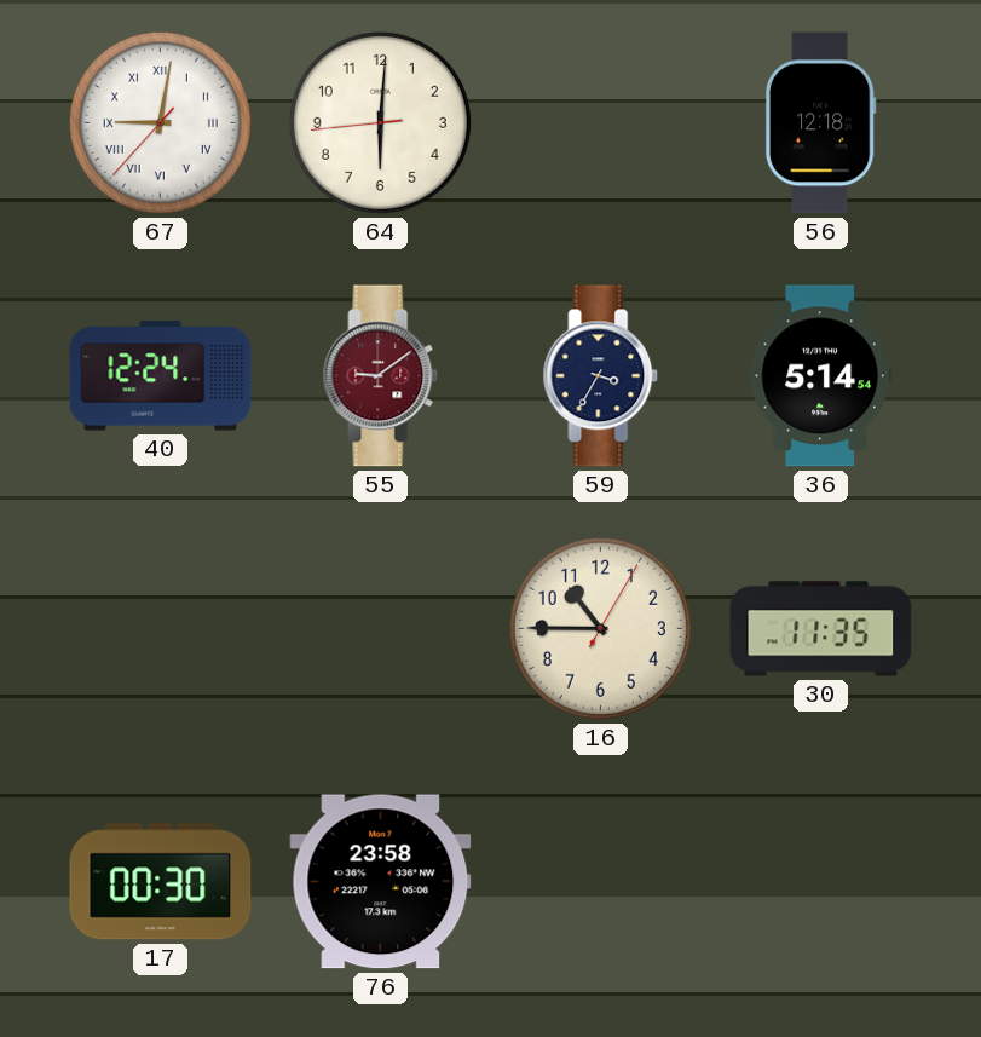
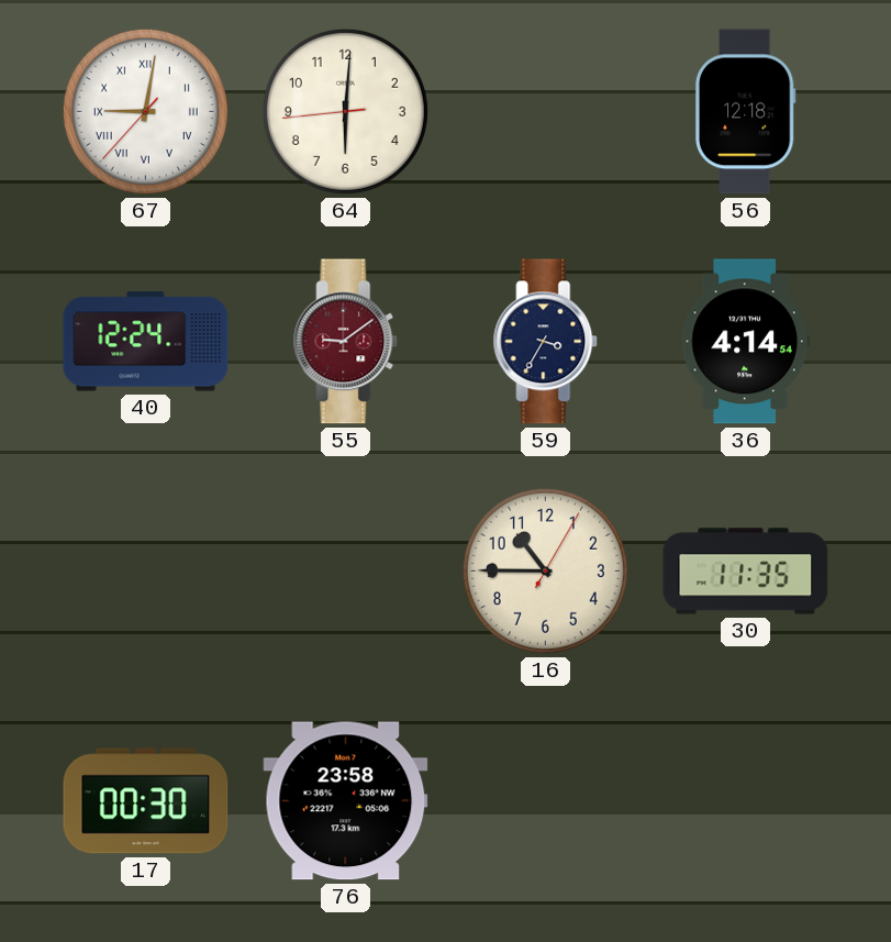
36: 5:14 -> 4:14
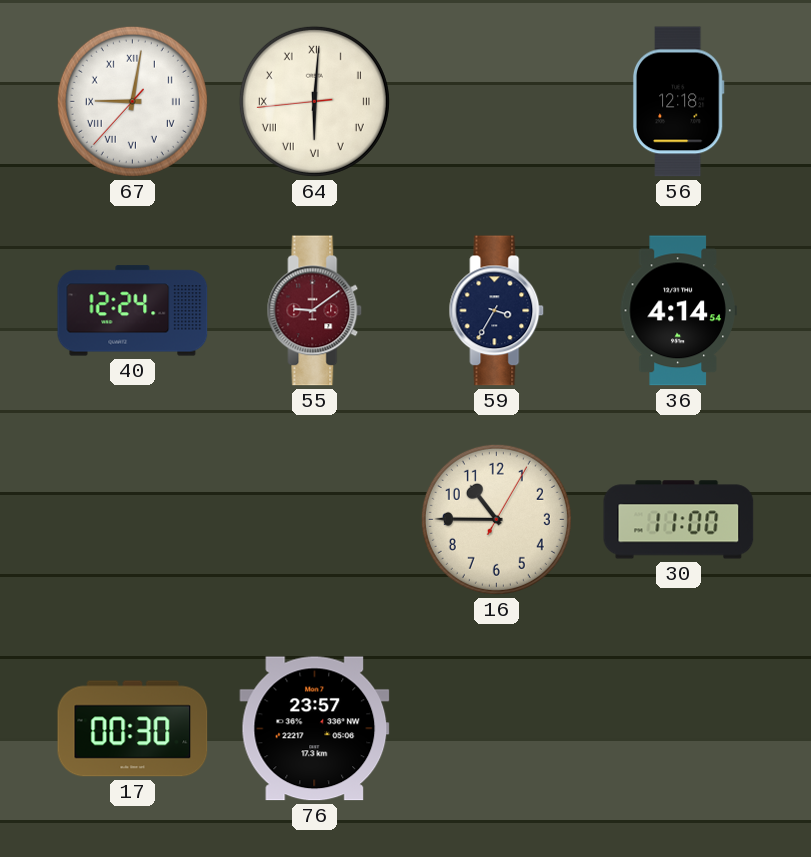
64 numerals: Arabic -> Roman
30: 11:35 -> 11:00
76: 23:58 -> 23:57
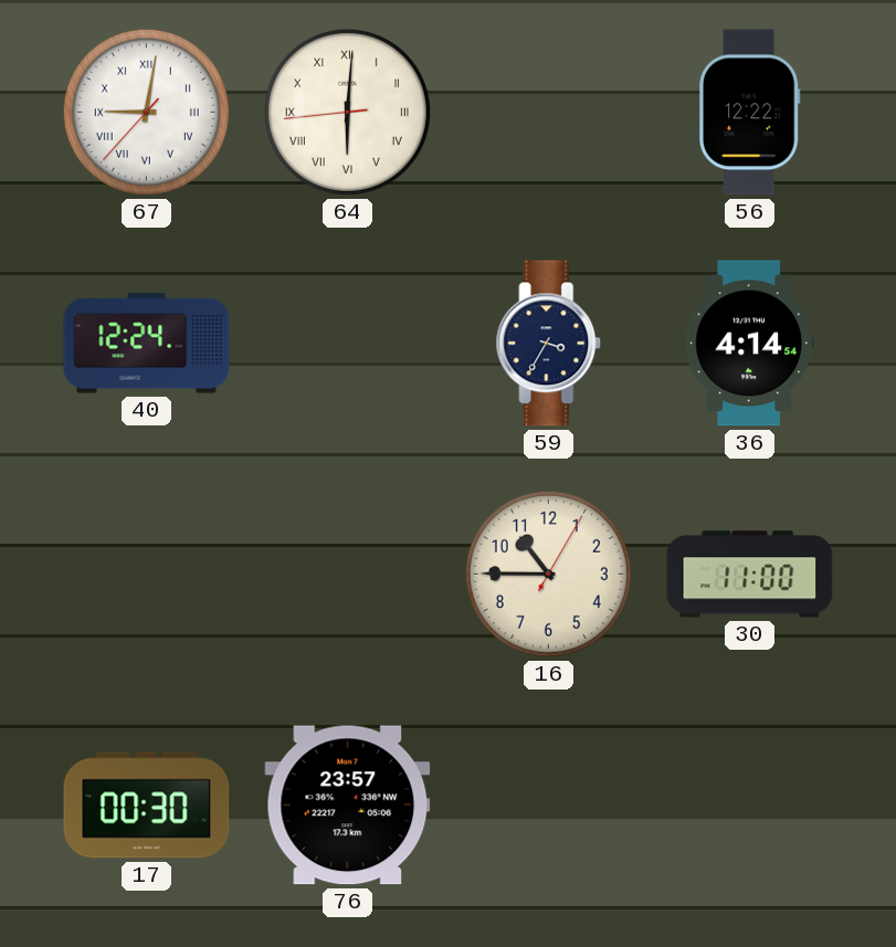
56: 12:18 -> 12:22
55: 9:09 -> none
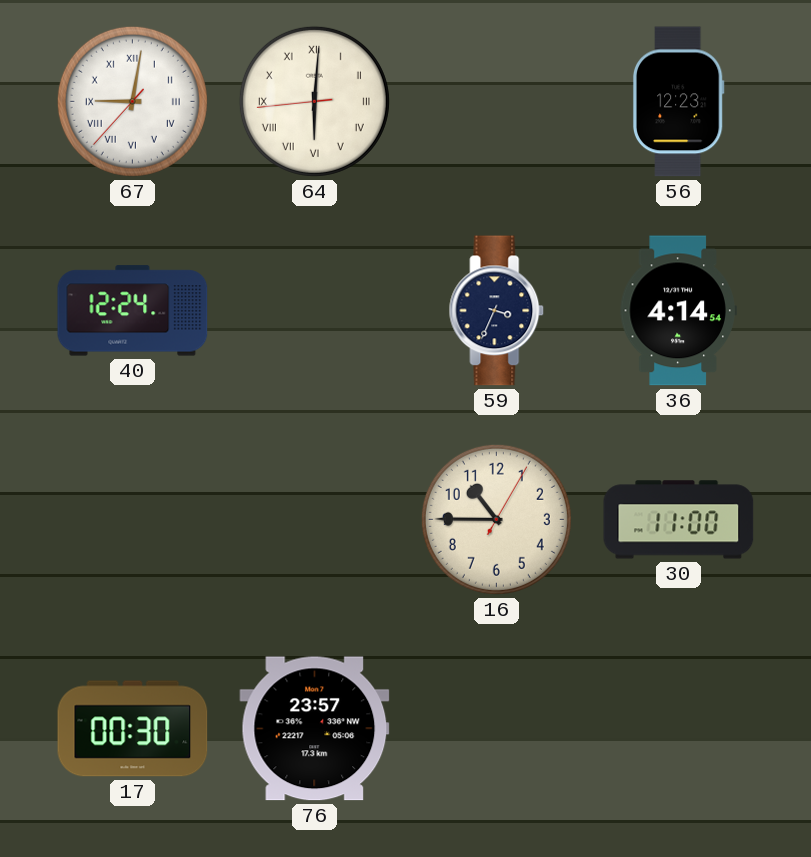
56: 12:22 -> 12:23
59: 3:35 -> 3:34
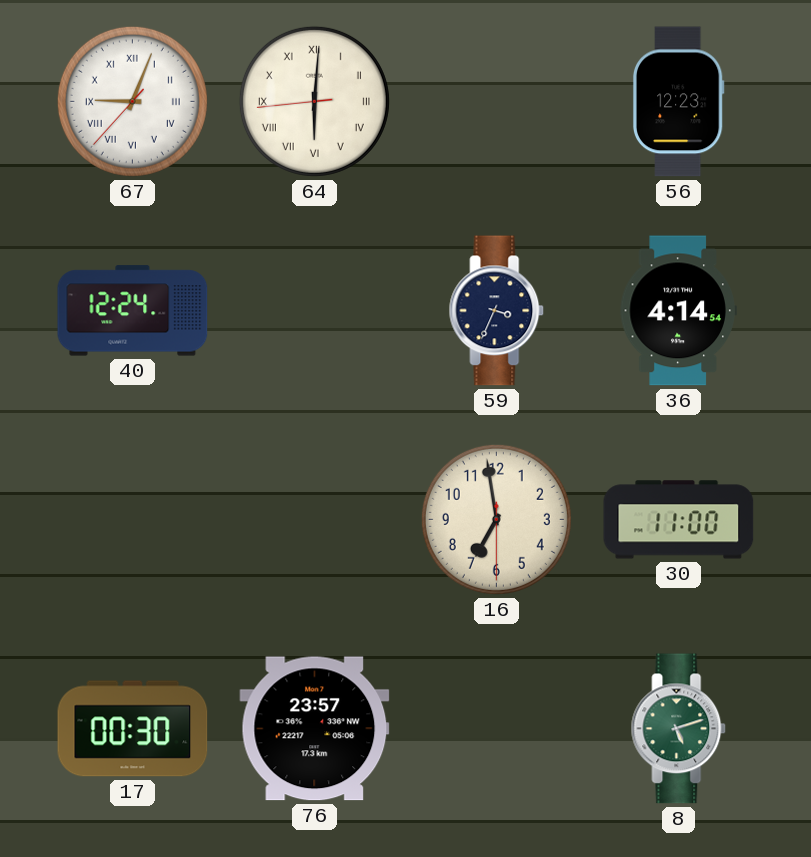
67: 9:01 -> 9:03
16: 10:45 -> 6:58
8: none -> 5:12
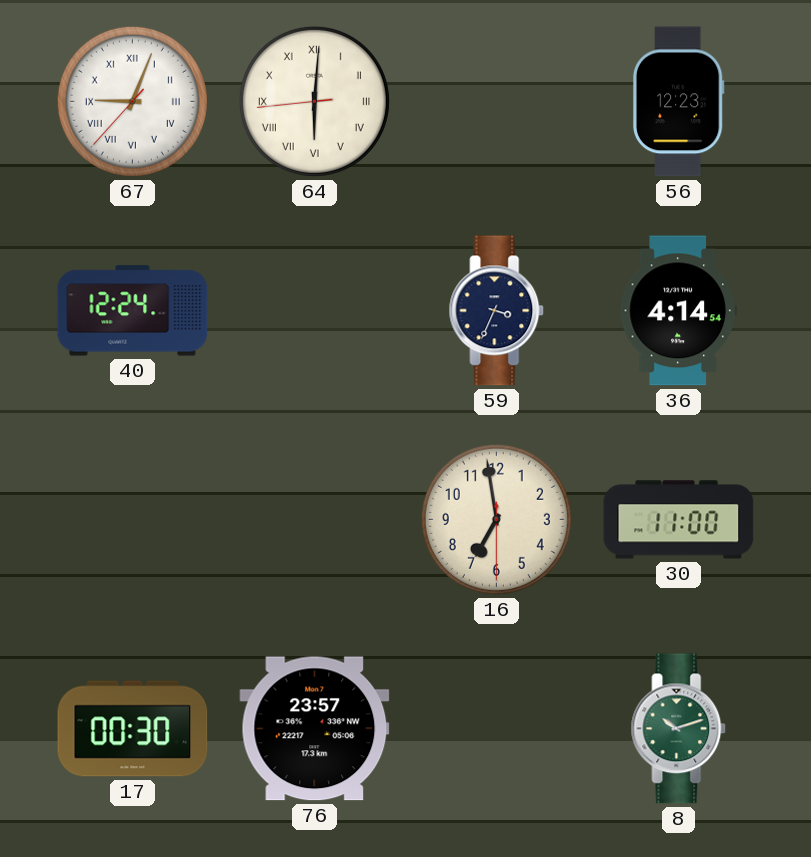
8: 5:12 -> 10:12
